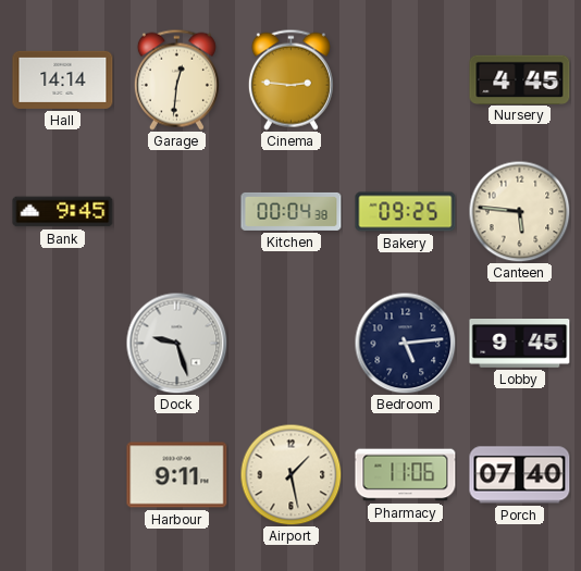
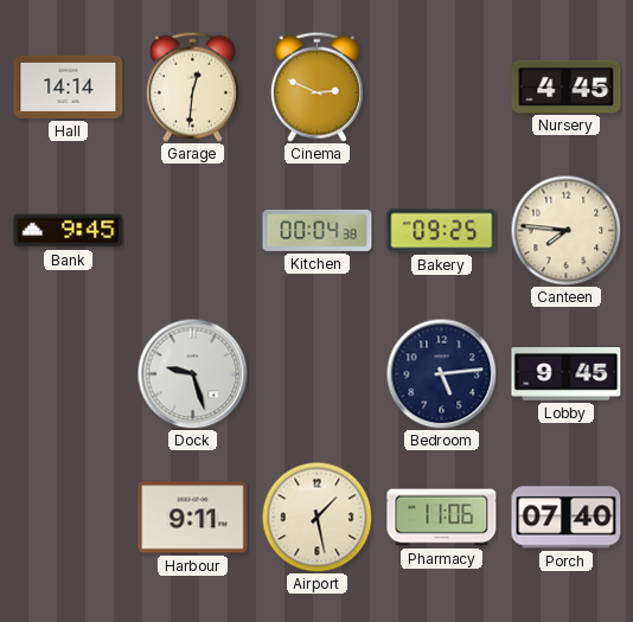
Cinema: 2:46 -> 2:49
Canteen: 5:46 -> 7:46
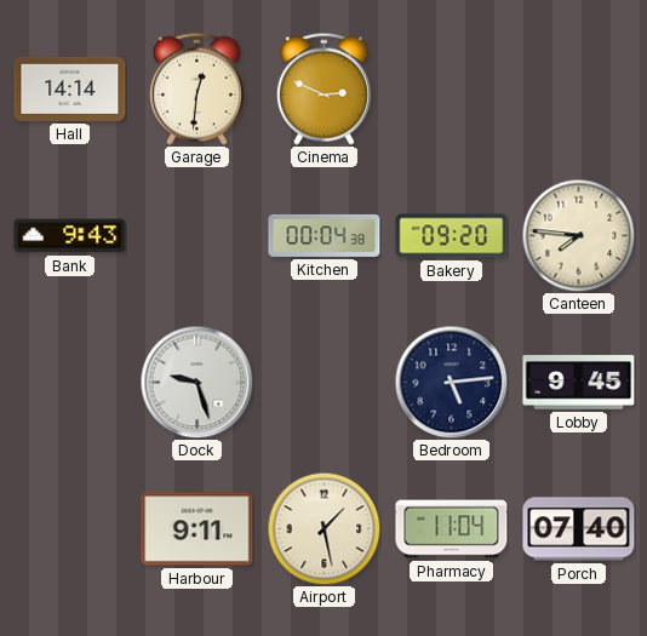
Nursery: 4:45 -> none
Bank: 9:45 -> 9:43
Bakery: 09:25 -> 09:20
Pharmacy: 11:06 -> 11:04
